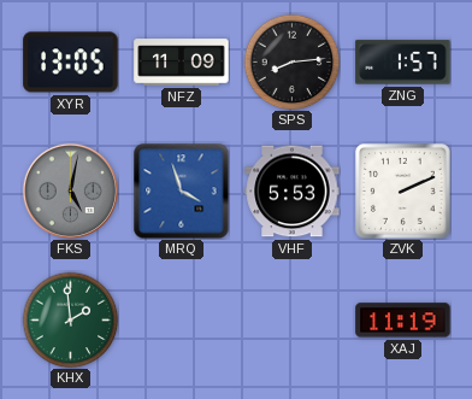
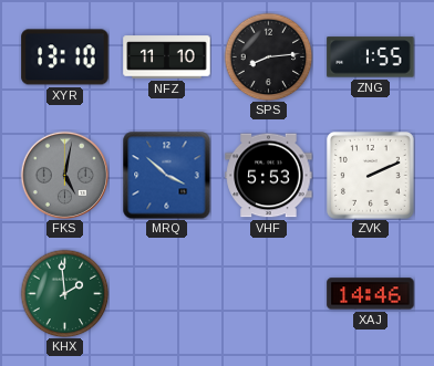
XYR: 13:05 -> 13:10
NFZ: 11:09 -> 11:10
ZNG: 1:57 -> 1:55
MRQ: 3:57 -> 3:52
XAJ: 11:19 -> 14:46
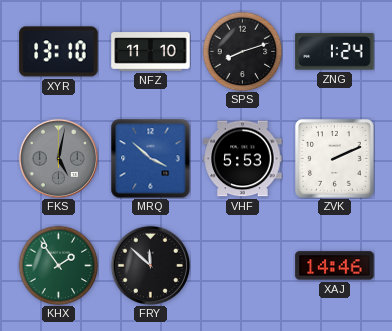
SPS: 8:14 -> 8:12
ZNG: 1:55 -> 1:24
KHX: 1:59 -> 1:54
FRY: none -> 11:52
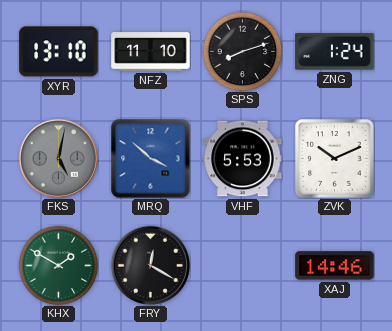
ZVK: 2:11 -> 10:11
KHX: 1:54 -> 1:50
FRY: 11:52 -> 12:20
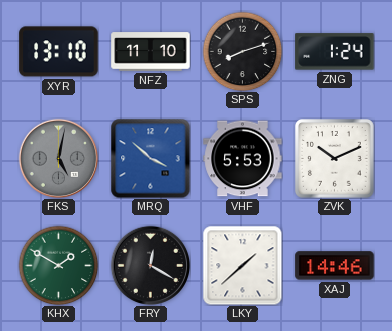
LKY: none -> 1:38
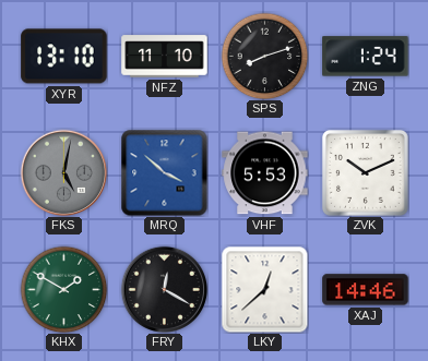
LKY: 1:38 -> 12:38
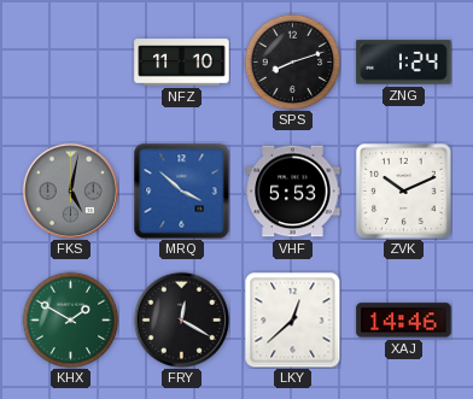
XYR: 13:10 -> none
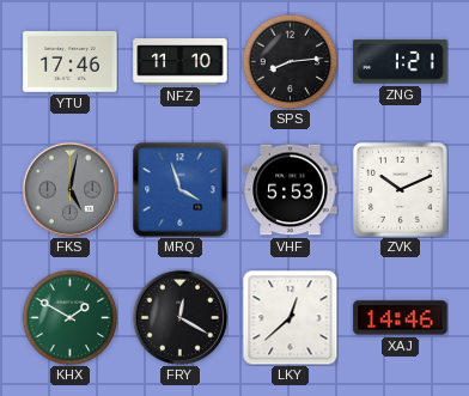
YTU: none -> 17:46
SPS: 8:12 -> 8:14
ZNG: 1:24 -> 1:21
MRQ: 3:52 -> 3:57
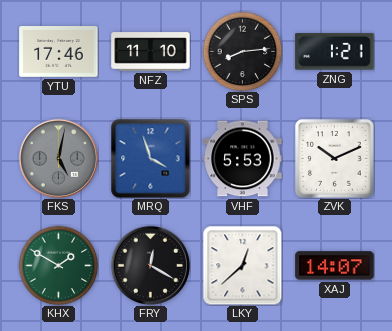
XAJ: 14:46 -> 14:07
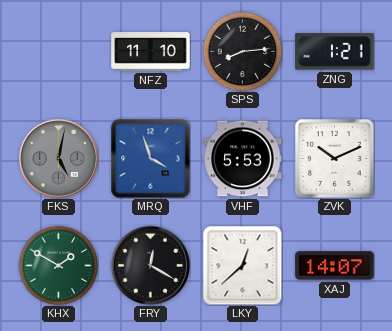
YTU: 17:46 -> none
